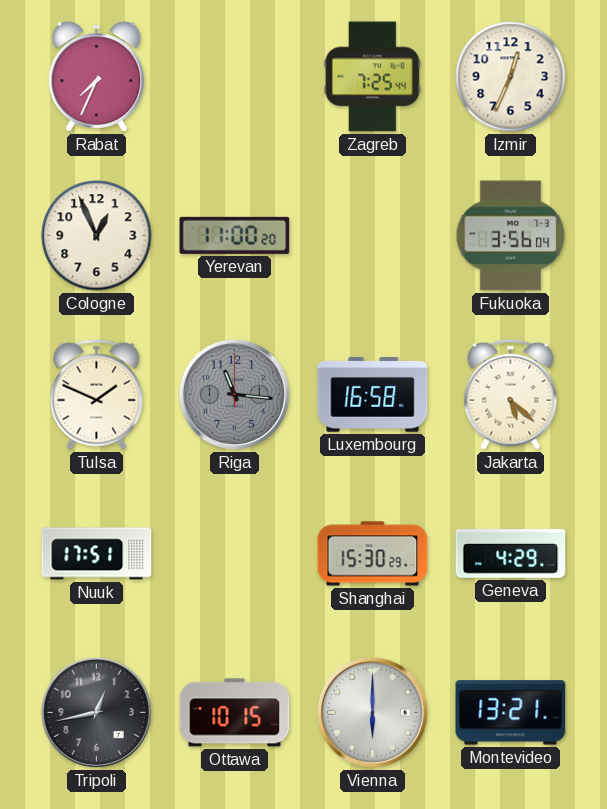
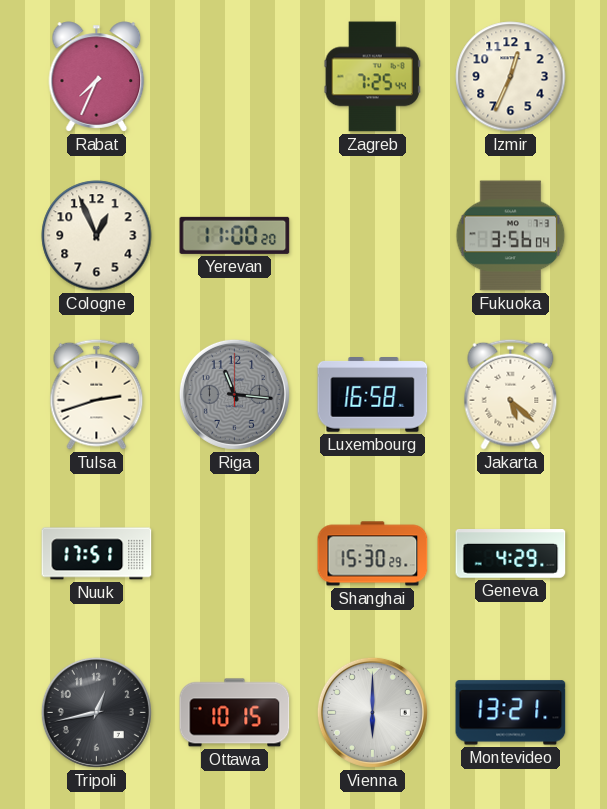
Tulsa: 1:49 -> 2:42
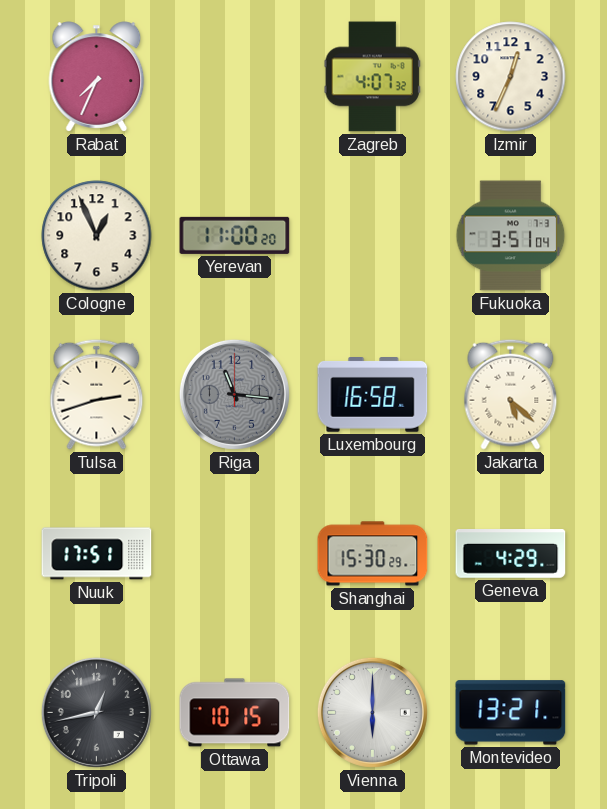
Zagreb: 7:25 -> 4:07
Fukuoka: 3:56 -> 3:51
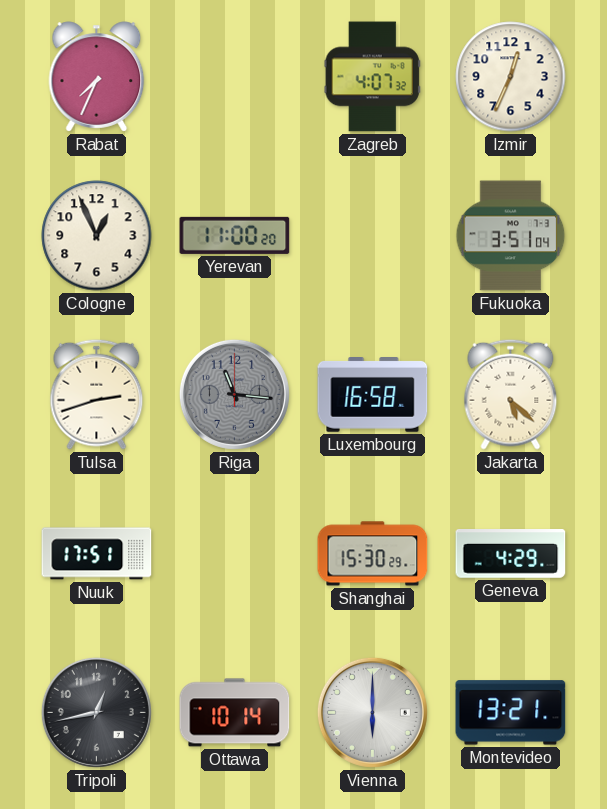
Ottawa: 10:15 -> 10:14
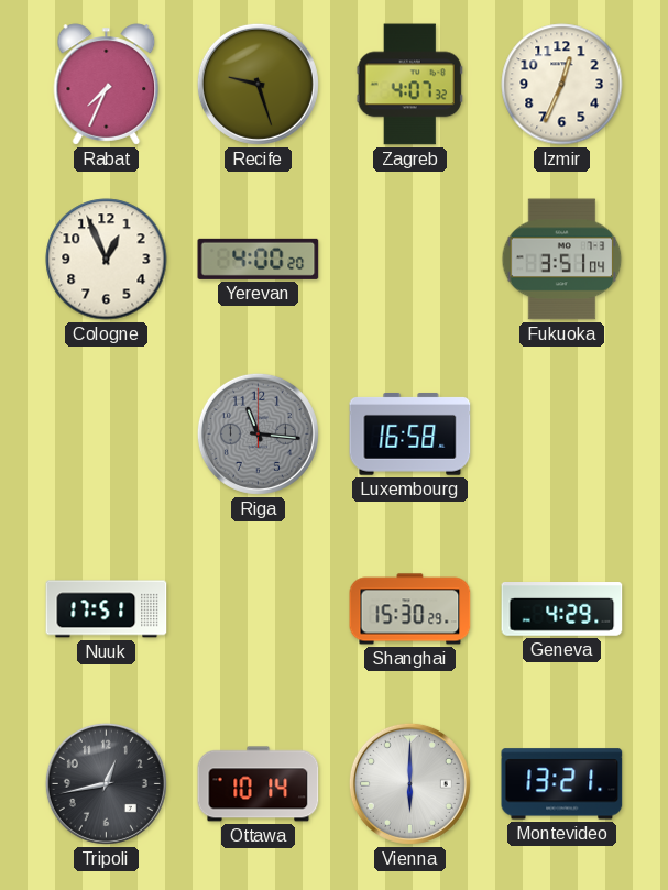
Recife: none -> 9:27
Yerevan: 11:00 -> 4:00
Tulsa: 2:42 -> none
Jakarta: 5:22 -> none
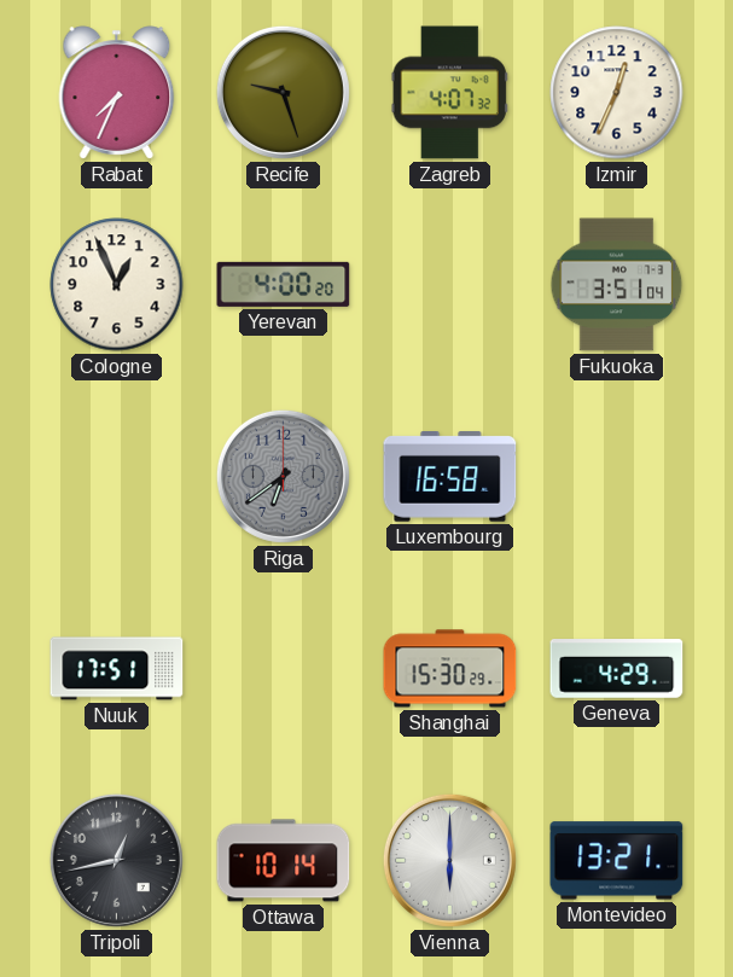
Riga: 11:16 -> 6:39
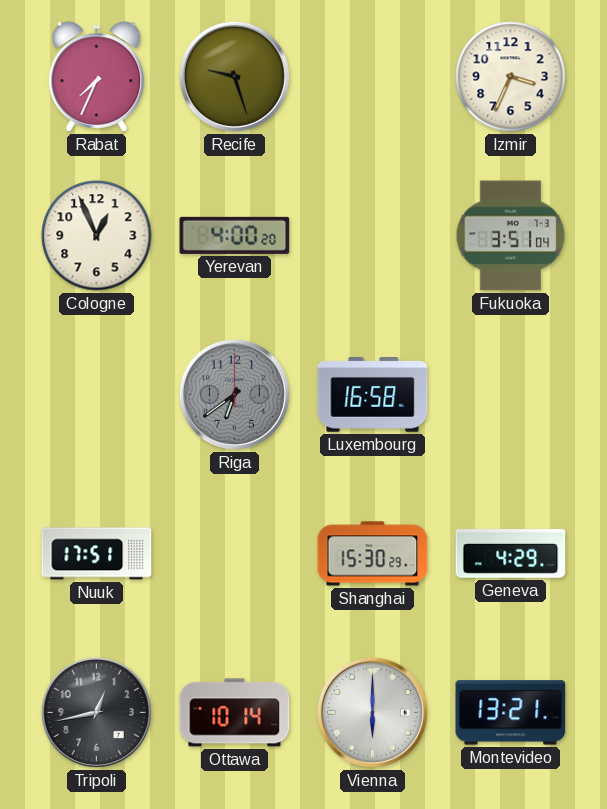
Zagreb: 4:07 -> none
Izmir: 12:34 -> 3:34
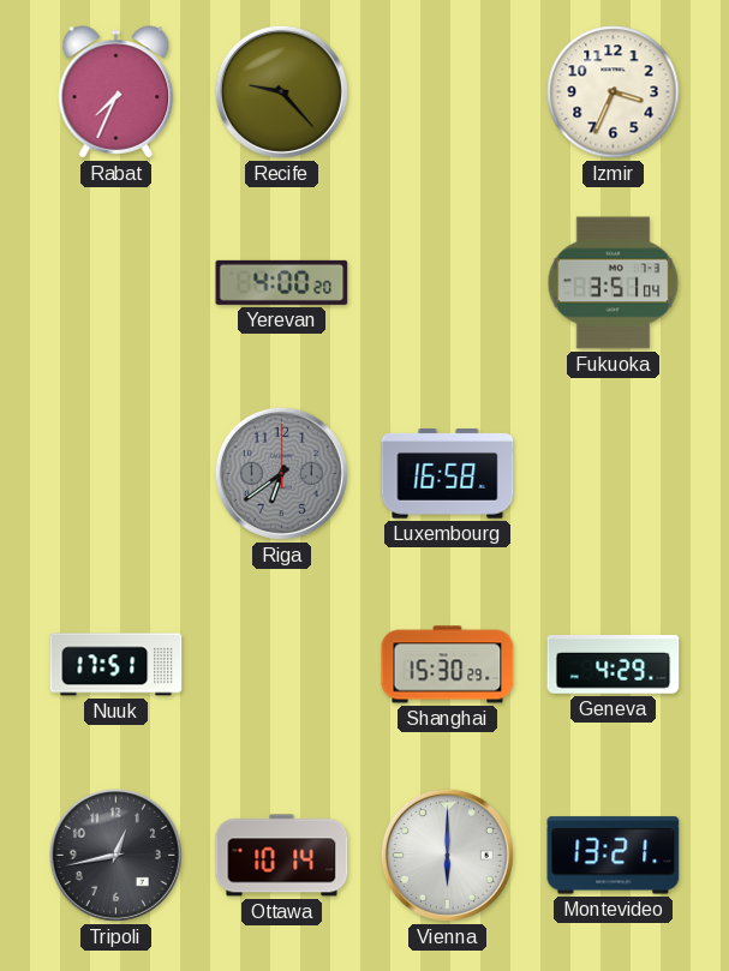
Recife: 9:27 -> 9:23
Cologne: 12:56 -> none
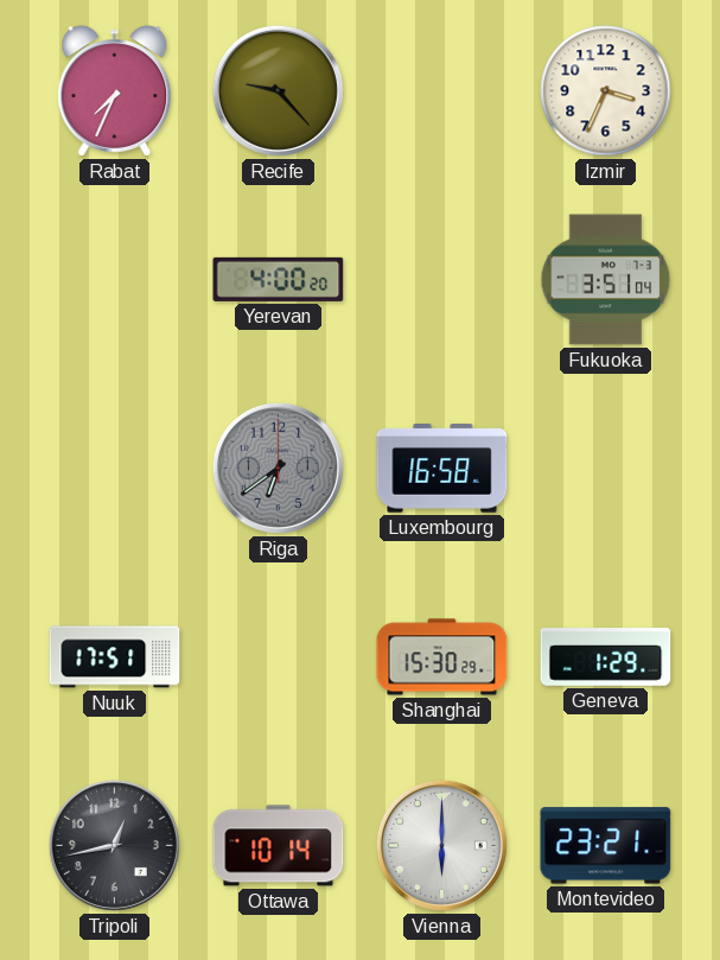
Geneva: 4:29 -> 1:29
Montevideo: 13:21 -> 23:21
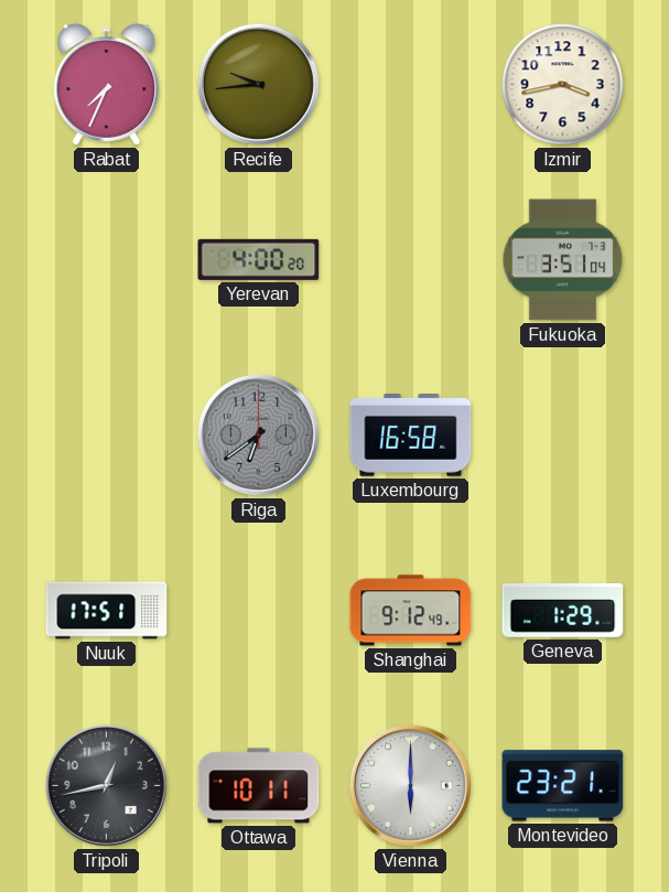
Recife: 9:23 -> 9:44
Izmir: 3:34 -> 3:43
Shanghai: 15:30 -> 9:12
Ottawa: 10:14 -> 10:11
